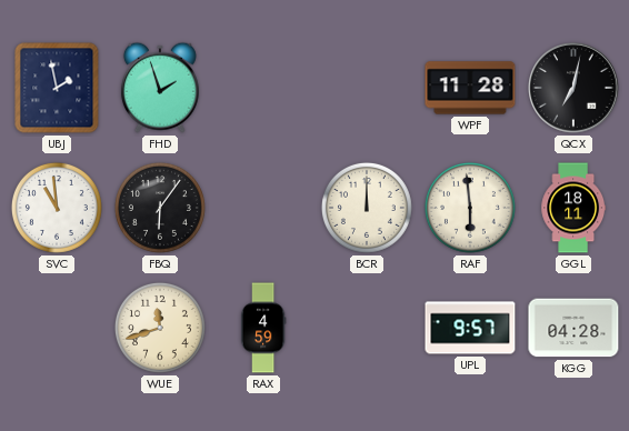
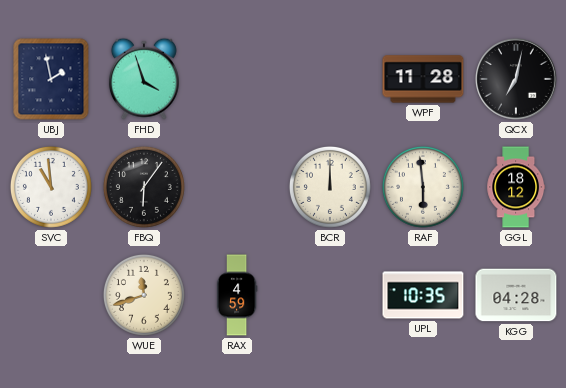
FHD: 1:57 -> 3:57
GGL: 18:11 -> 18:12
UPL: 9:57 -> 10:35
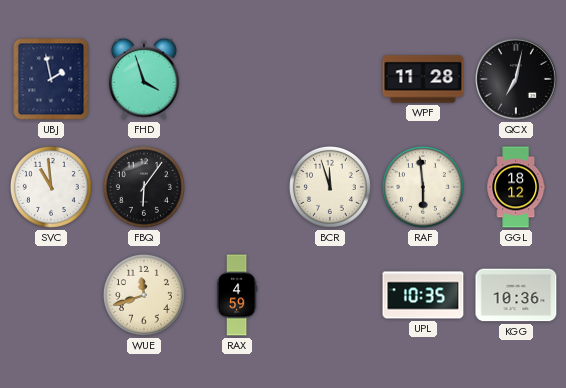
BCR: 12:00 -> 11:57
KGG: 04:28 -> 10:36
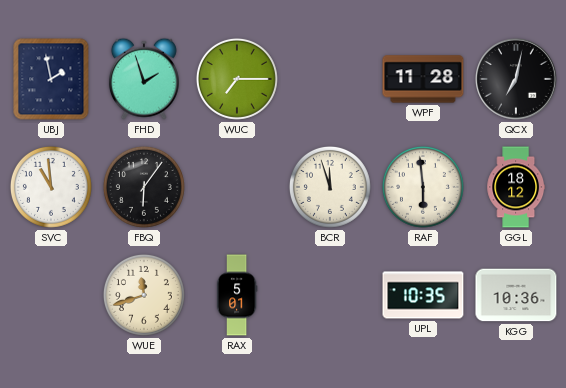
FHD: 3:57 -> 1:57
WUC: none -> 7:15
RAX: 4:59 -> 5:01
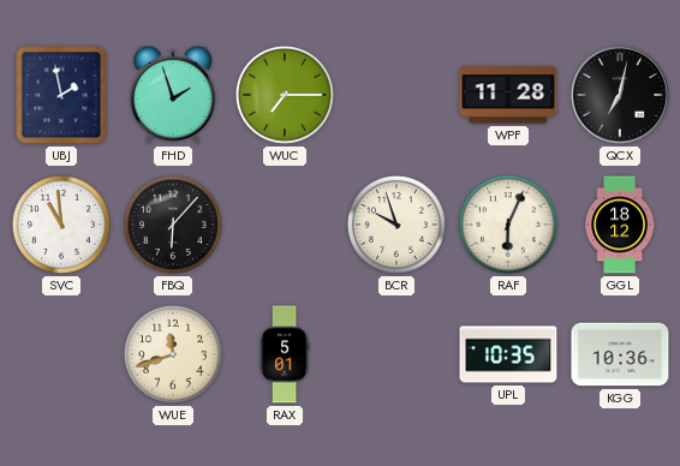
FBQ: 6:06 -> 6:07
BCR: 11:57 -> 9:57
RAF: 5:59 -> 6:04
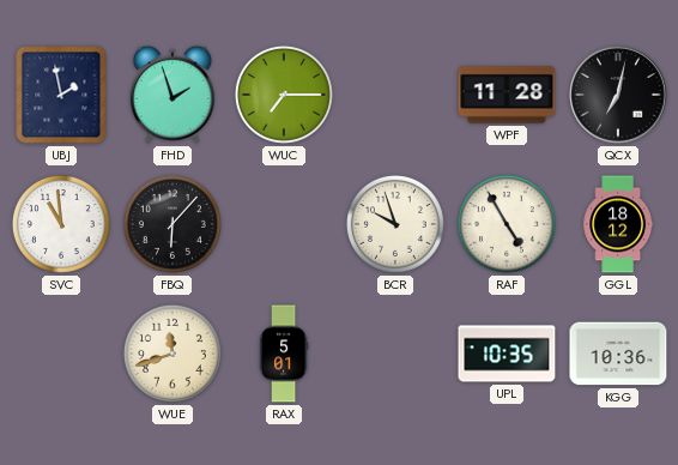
RAF: 6:04 -> 4:55
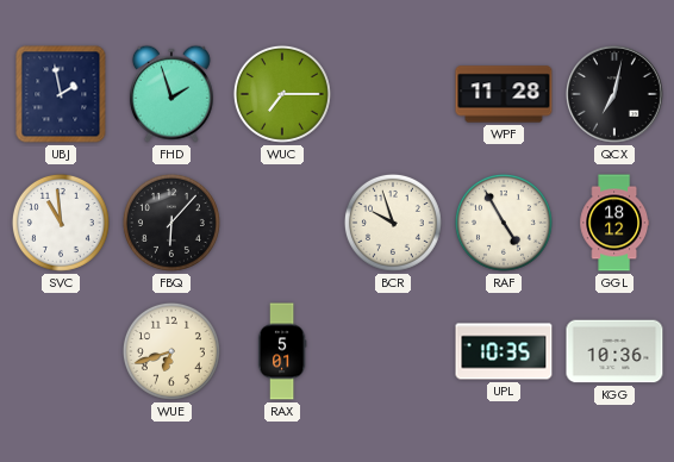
WUE: 11:42 -> 6:42
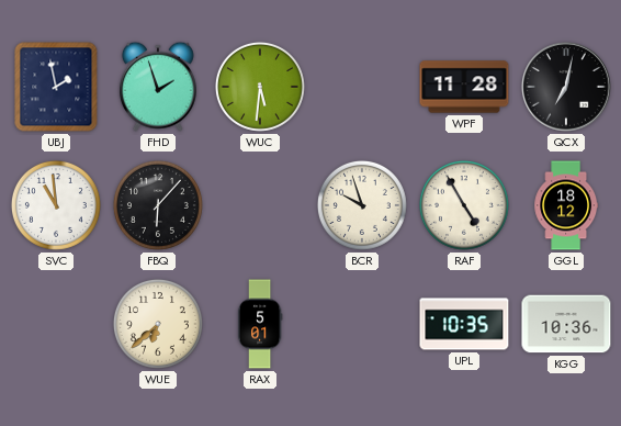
WUC: 7:15 -> 5:31
WUE: 6:42 -> 6:38
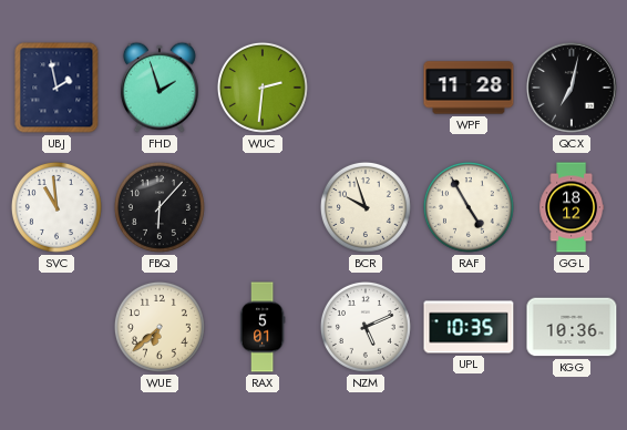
WUC: 5:31 -> 2:31
NZM: none -> 5:11
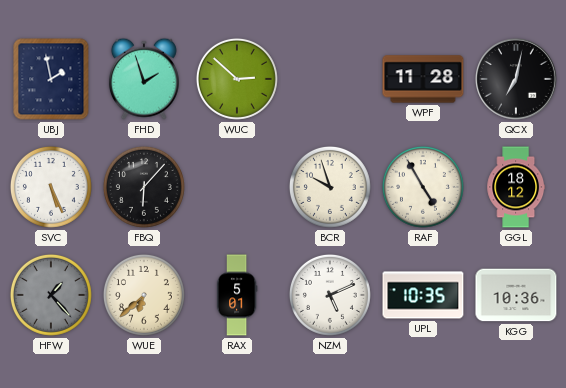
WUC: 2:31 -> 2:52
SVC: 10:59 -> 5:26
HFW: none -> 1:23
